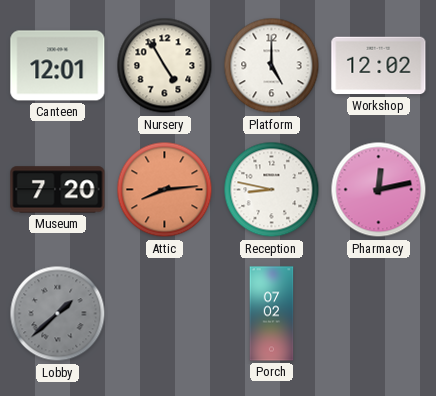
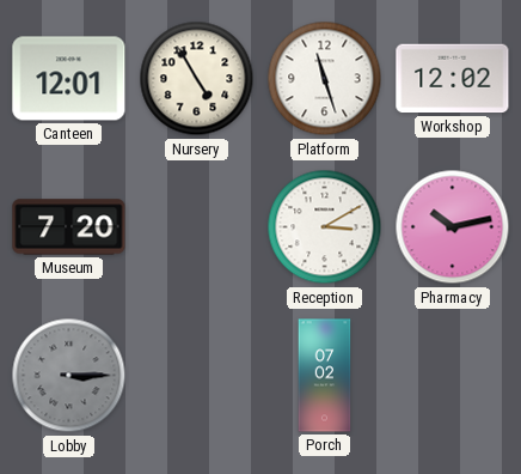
Platform: 5:00 -> 11:27
Attic: 8:14 -> none
Reception: 8:47 -> 3:10
Pharmacy: 12:13 -> 10:13
Lobby: 1:38 -> 3:15
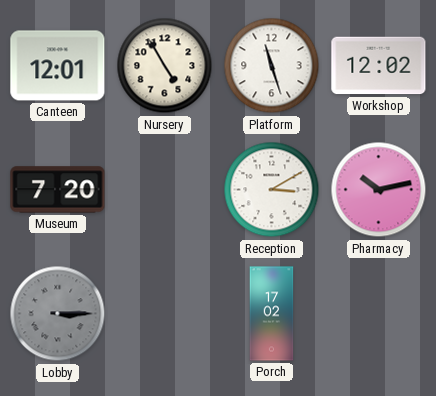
Porch: 07:02 -> 17:02
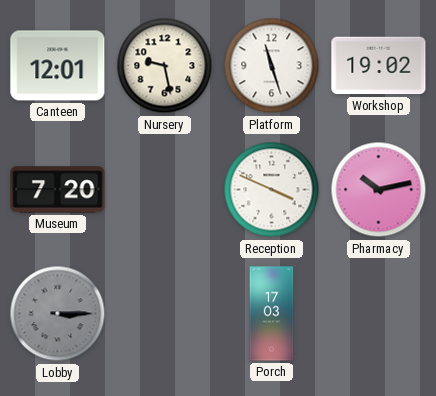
Nursery: 4:55 -> 9:28
Workshop: 12:02 -> 19:02
Reception: 3:10 -> 3:49
Porch: 17:02 -> 17:03
